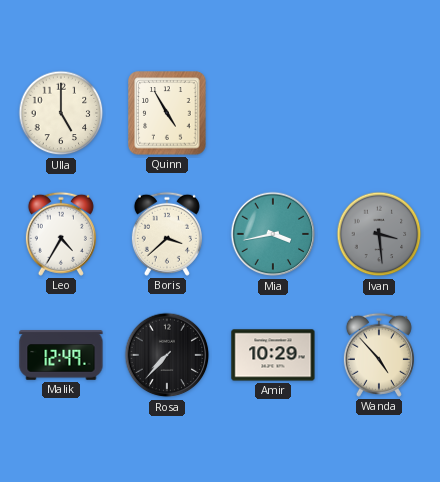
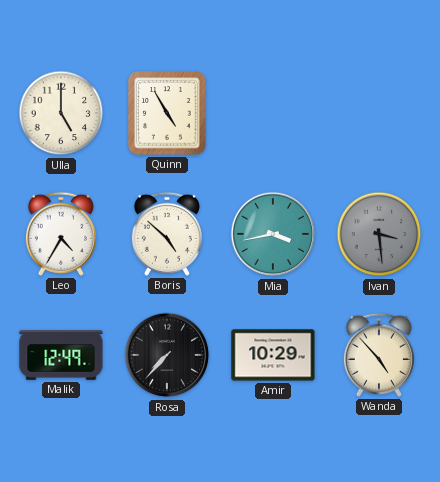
Boris: 3:38 -> 4:52
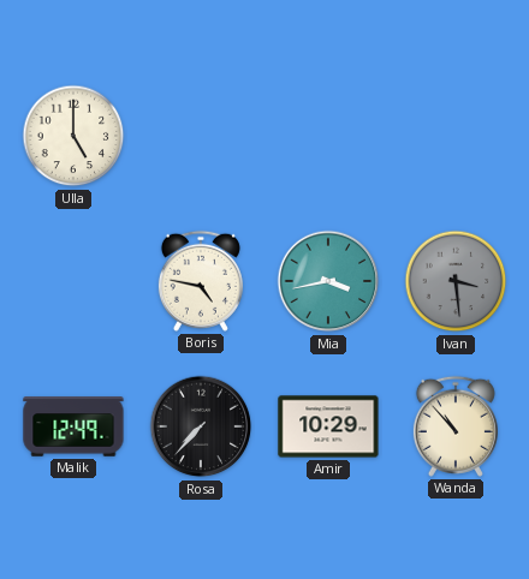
Quinn: 4:55 -> none
Leo: 4:35 -> none
Boris: 4:52 -> 4:47
Wanda: 4:53 -> 10:53
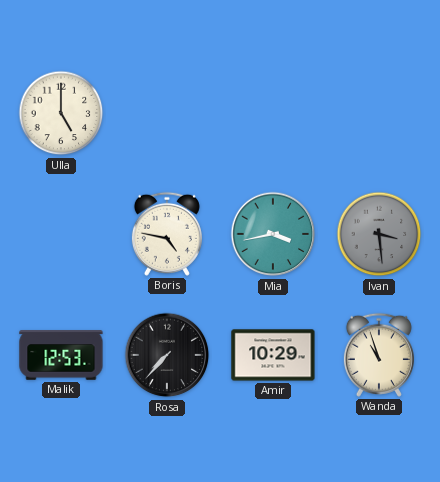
Malik: 12:49 -> 12:53
Wanda: 10:53 -> 10:57
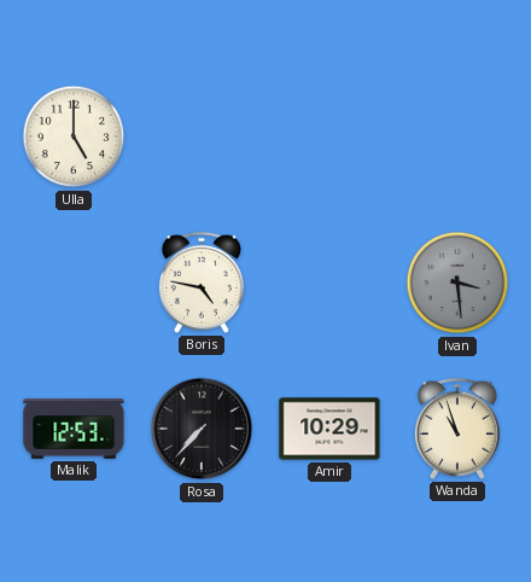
Mia: 3:43 -> none
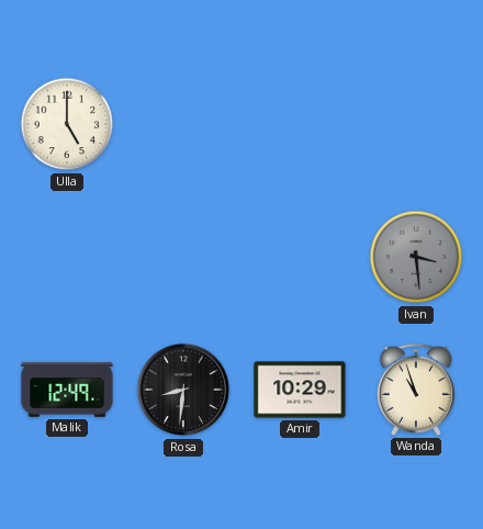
Boris: 4:47 -> none
Malik: 12:53 -> 12:49
Rosa: 7:37 -> 8:31
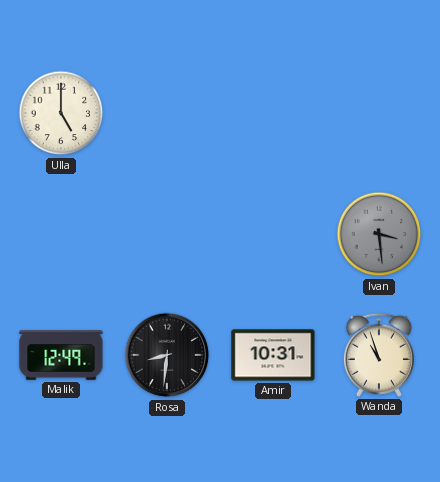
Amir: 10:29 -> 10:31
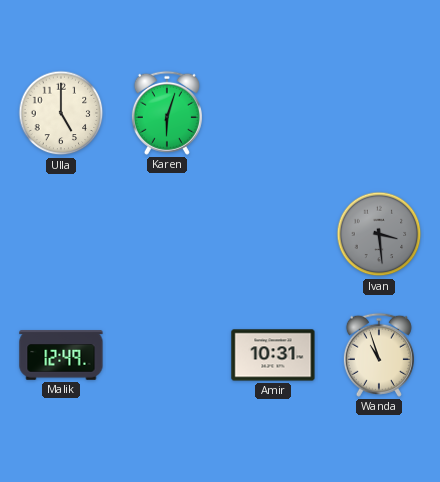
Karen: none -> 6:03
Rosa: 8:31 -> none
